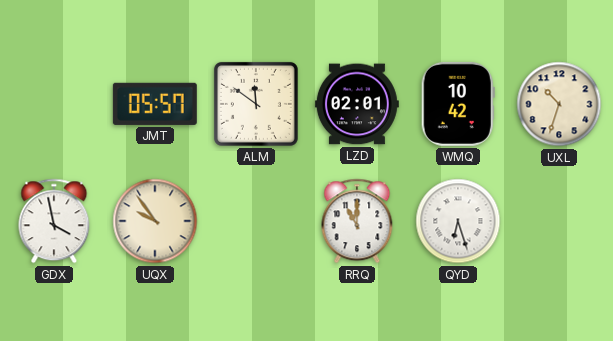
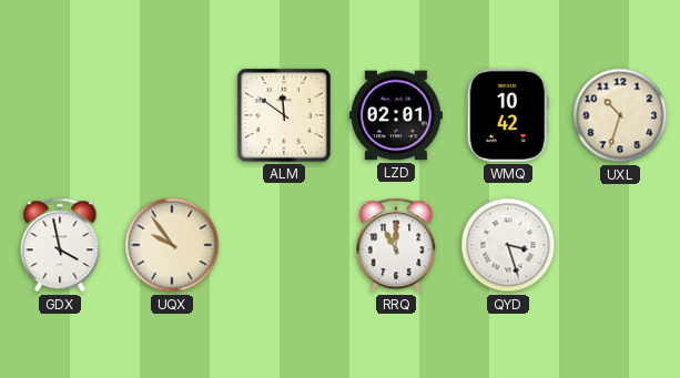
JMT: 05:57 -> none
QYD: 6:27 -> 3:27
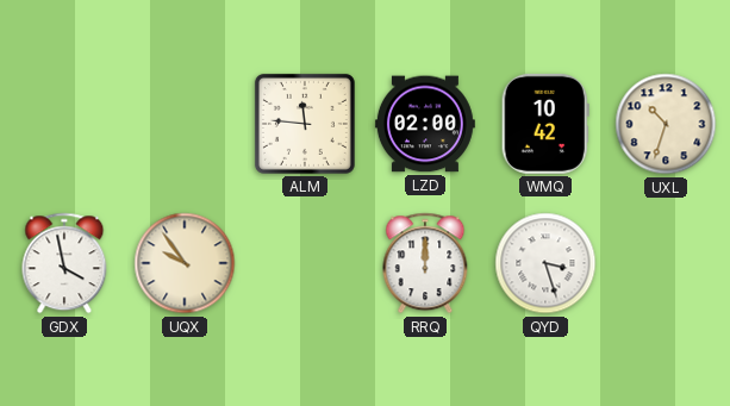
ALM: 11:51 -> 11:46
LZD: 02:01 -> 02:00
RRQ: 11:00 -> 12:00
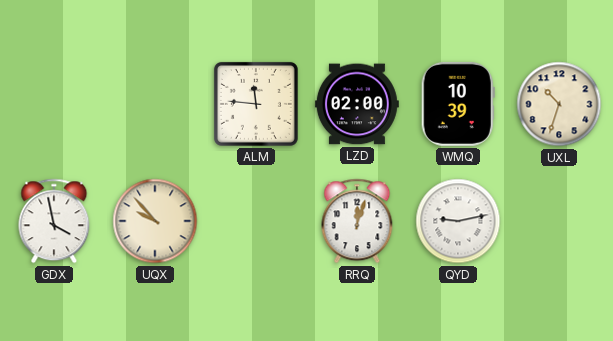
WMQ: 10:42 -> 10:39
UQX: 9:54 -> 9:53
RRQ: 12:00 -> 12:03
QYD: 3:27 -> 9:13
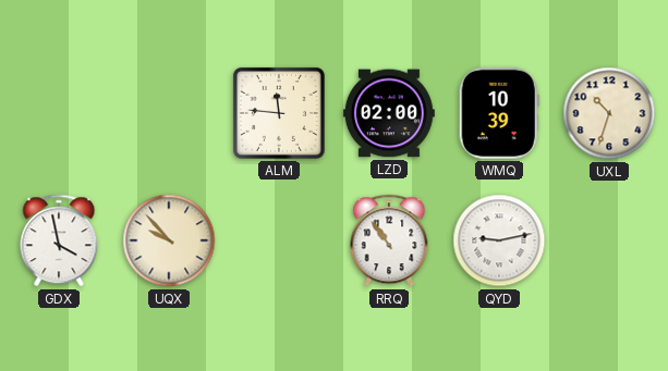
RRQ: 12:03 -> 10:54
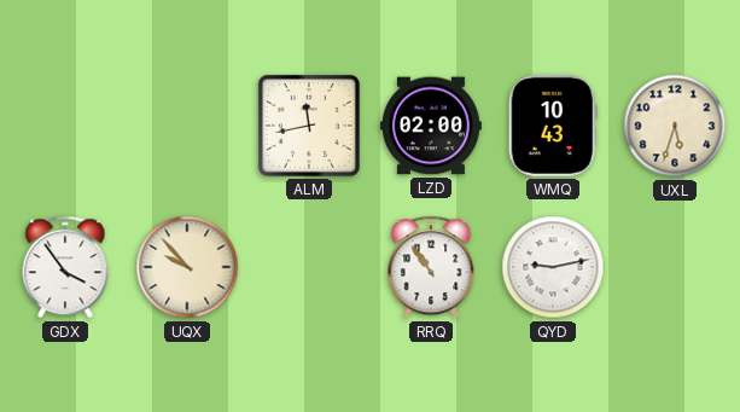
ALM: 11:46 -> 11:43
WMQ: 10:39 -> 10:43
UXL: 10:33 -> 5:33
GDX: 3:58 -> 3:54
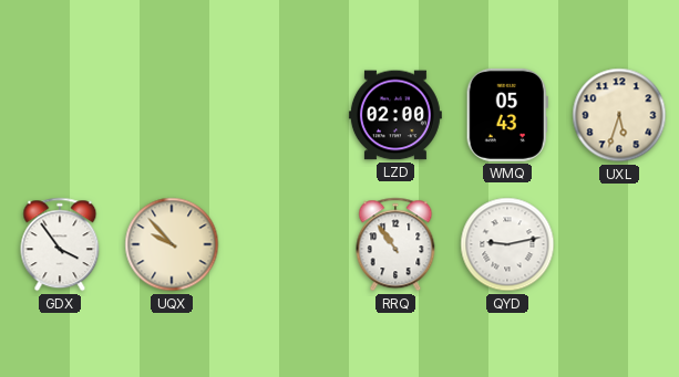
ALM: 11:43 -> none
WMQ: 10:43 -> 05:43
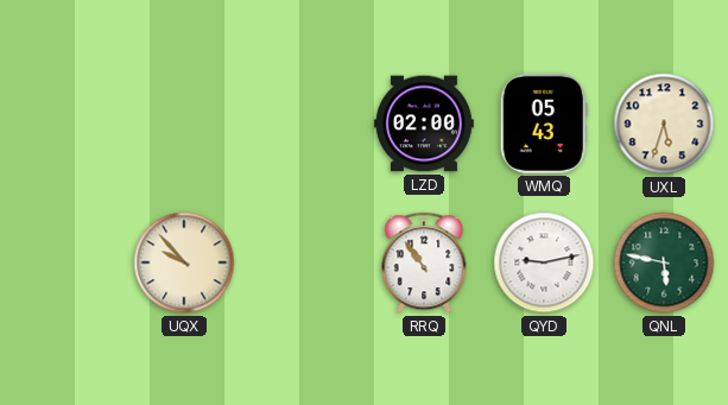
GDX: 3:54 -> none
QNL: none -> 5:47
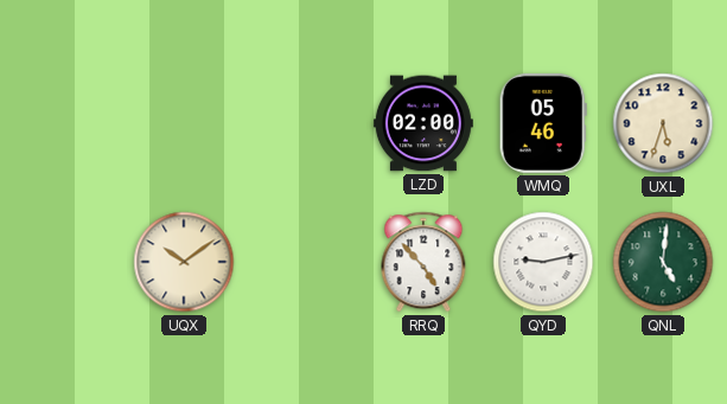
WMQ: 05:43 -> 05:46
UQX: 9:53 -> 10:09
RRQ: 10:54 -> 4:53
QNL: 5:47 -> 5:01
